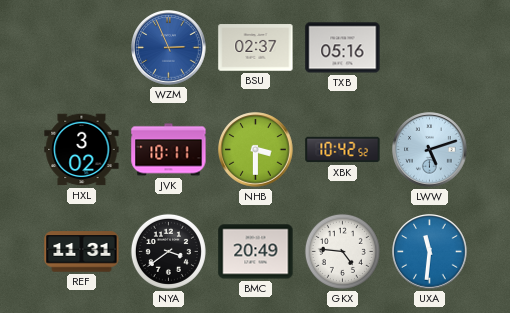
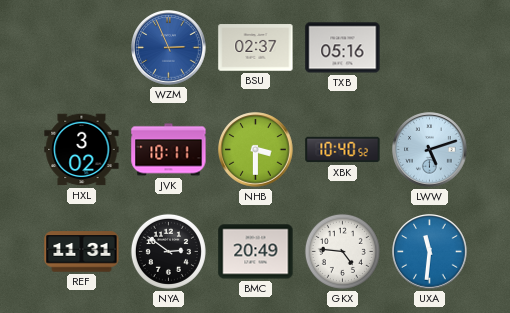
XBK: 10:42 -> 10:40
NYA: 3:39 -> 2:51
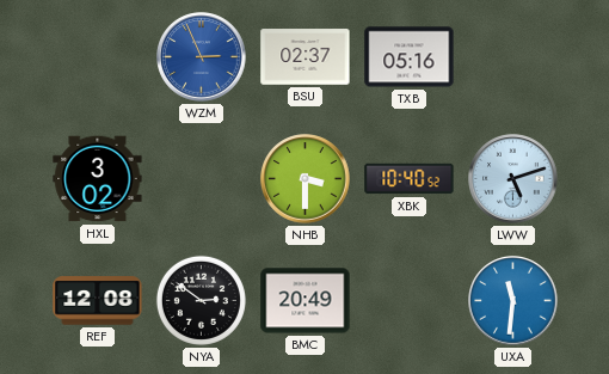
JVK: 10:11 -> none
REF: 11:31 -> 12:08
GKX: 4:46 -> none
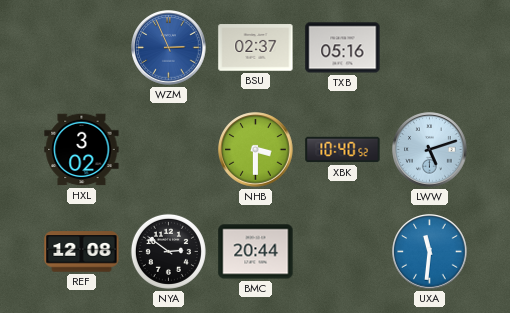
BMC: 20:49 -> 20:44
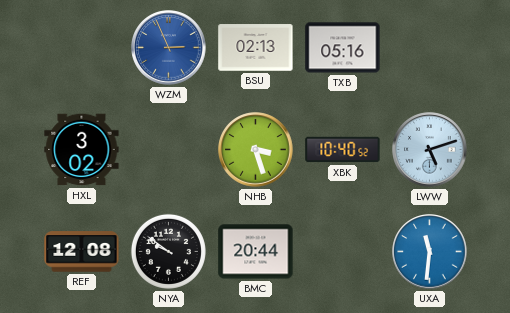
BSU: 02:37 -> 02:13
NHB: 3:30 -> 3:27
NYA: 2:51 -> 9:51
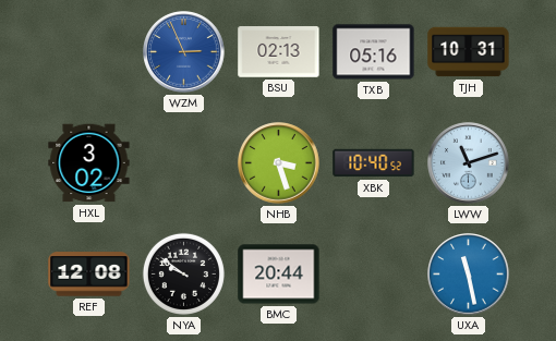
TJH: none -> 10:31
LWW: 5:12 -> 11:12
UXA: 11:31 -> 11:28
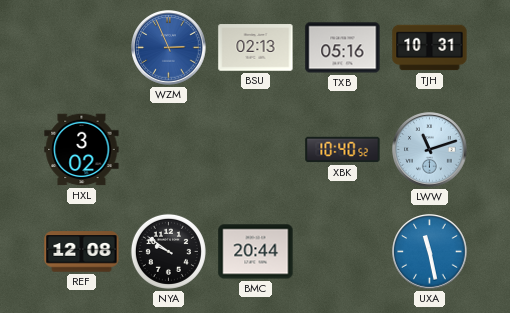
NHB: 3:27 -> none
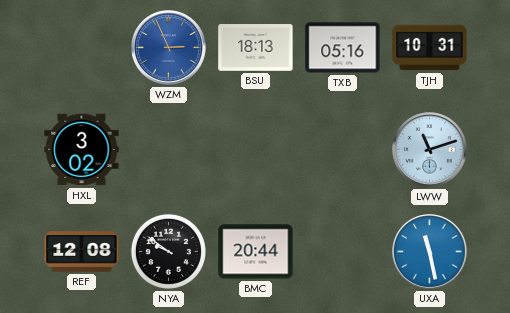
BSU: 02:13 -> 18:13
XBK: 10:40 -> none
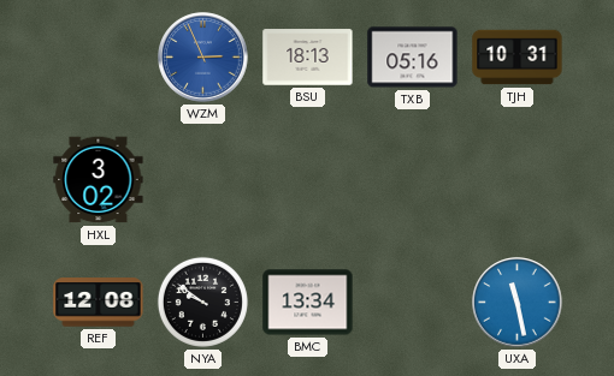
LWW: 11:12 -> none
BMC: 20:44 -> 13:34
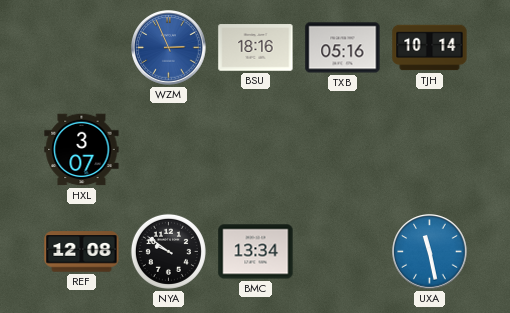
BSU: 18:13 -> 18:16
TJH: 10:31 -> 10:14
HXL: 3:02 -> 3:07
